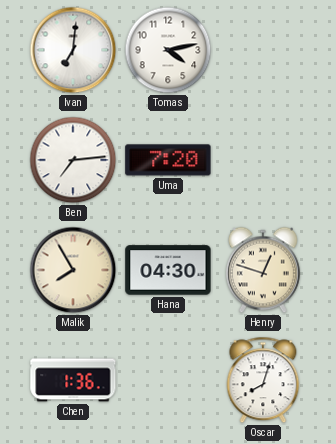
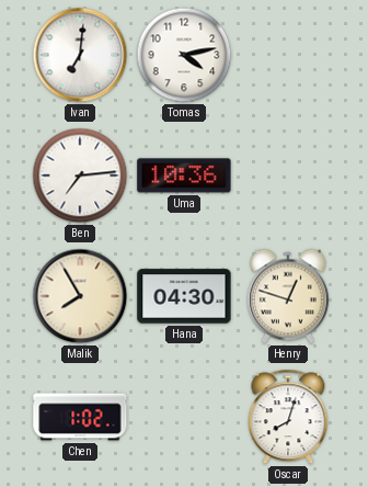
Uma: 7:20 -> 10:36
Chen: 1:36 -> 1:02
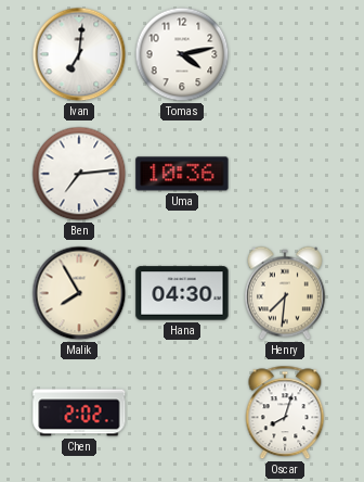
Henry: 12:48 -> 7:31
Chen: 1:02 -> 2:02
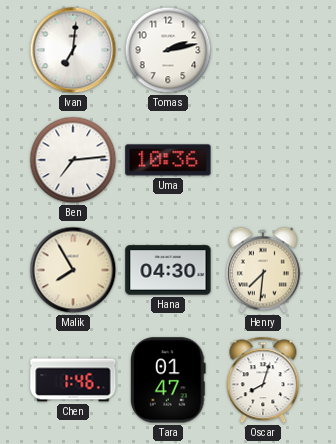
Tomas: 4:13 -> 2:13
Chen: 2:02 -> 1:46
Tara: none -> 01:47
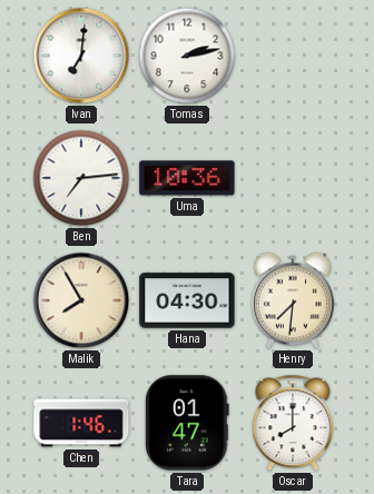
Oscar: 8:03 -> 8:00
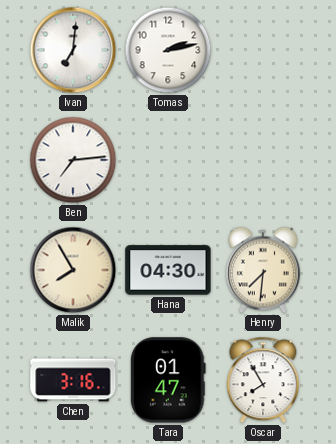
Uma: 10:36 -> none
Chen: 1:46 -> 3:16
Oscar: 8:00 -> 7:55
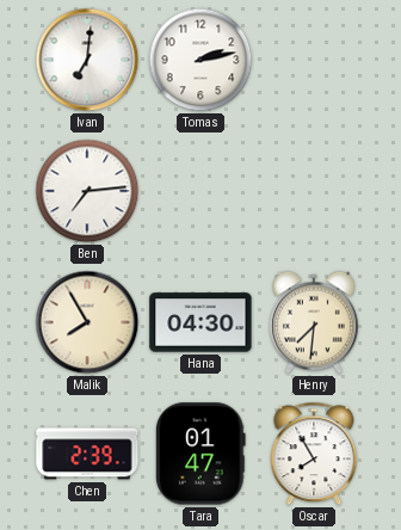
Chen: 3:16 -> 2:39
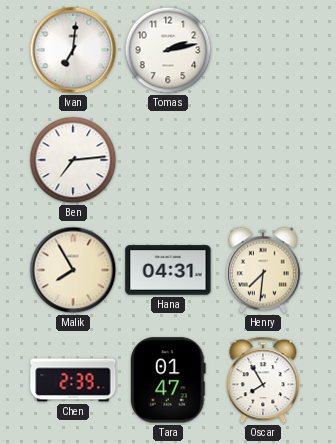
Hana: 04:30 -> 04:31
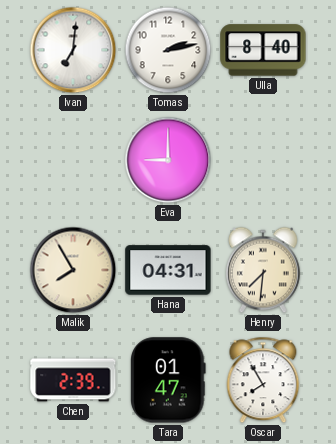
Ulla: none -> 8:40
Ben: 7:14 -> none
Eva: none -> 9:00
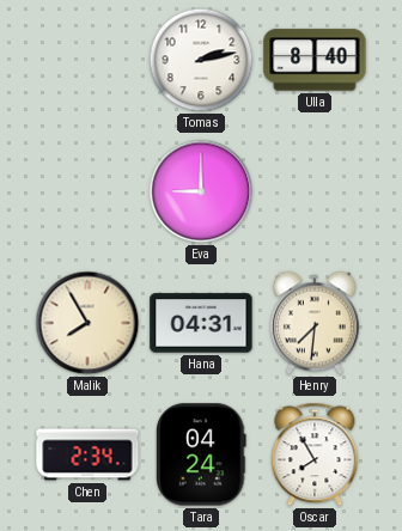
Ivan: 7:01 -> none
Chen: 2:39 -> 2:34
Tara: 01:47 -> 04:24
